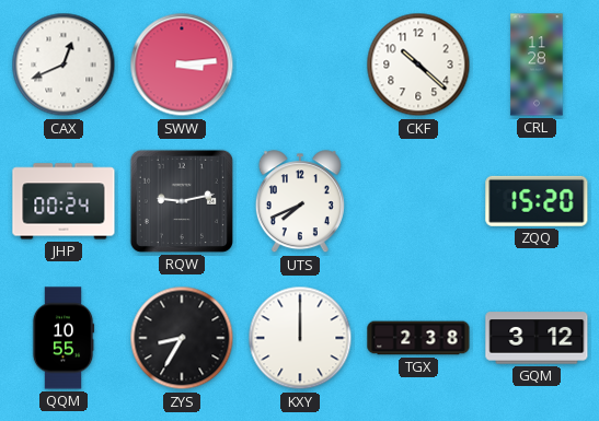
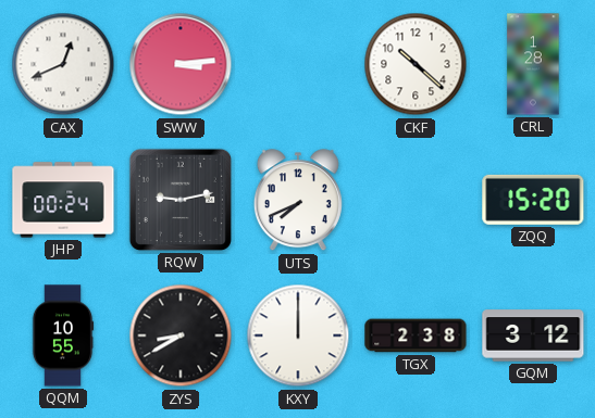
CRL: 11:28 -> 1:28
ZYS: 8:35 -> 8:40
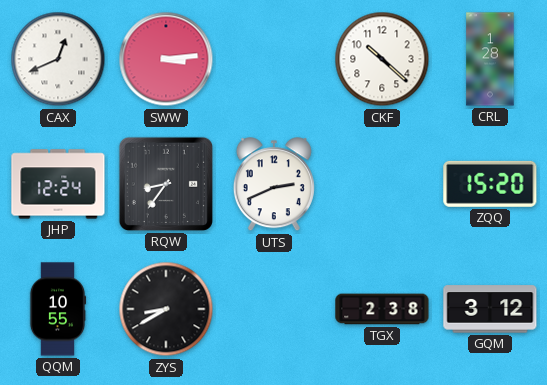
JHP: 00:24 -> 12:24
RQW: 9:13 -> 8:36
UTS: 7:41 -> 2:41
KXY: 12:00 -> none
